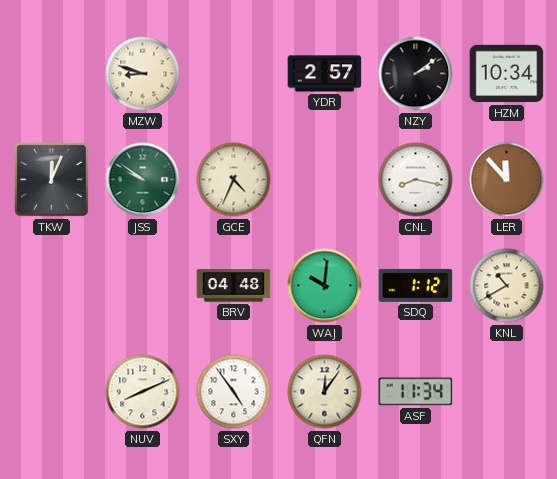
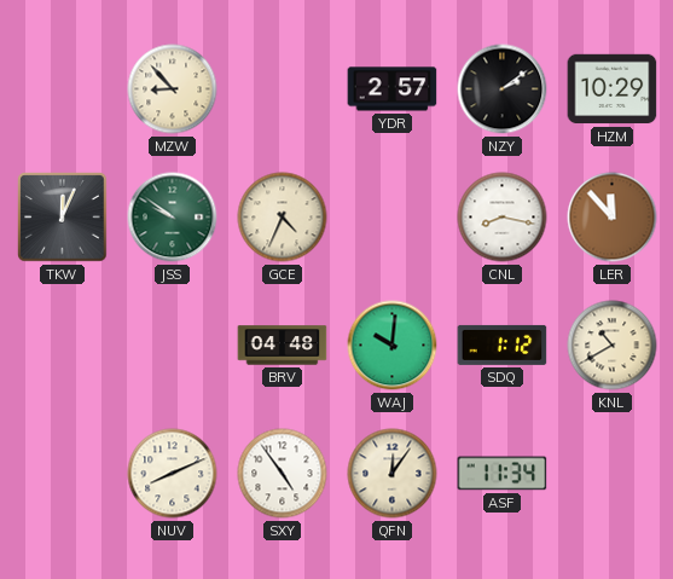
MZW: 8:48 -> 8:53
HZM: 10:34 -> 10:29
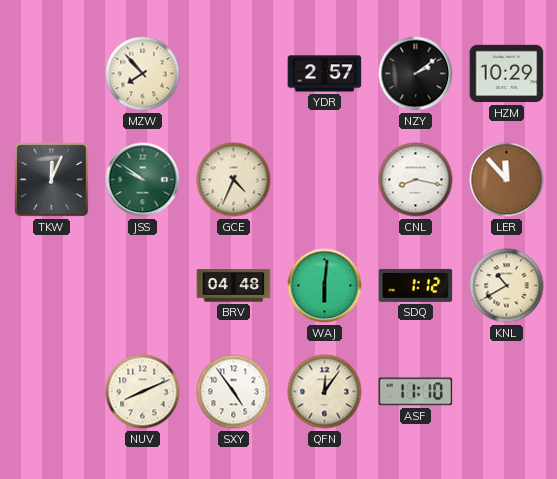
MZW: 8:53 -> 7:53
WAJ: 10:01 -> 6:01
ASF: 11:34 -> 11:10
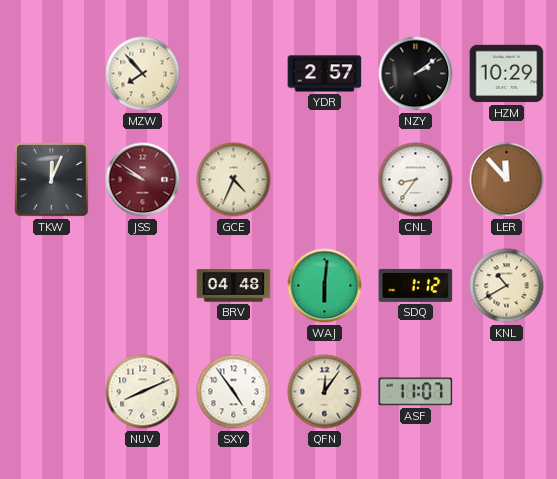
JSS dial: green -> burgundy
CNL: 8:17 -> 8:36
ASF: 11:10 -> 11:07
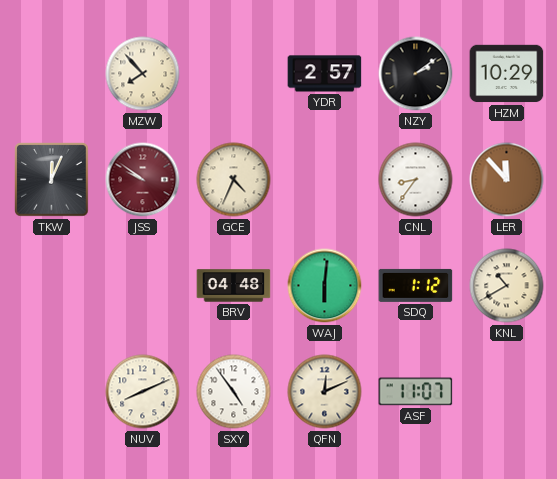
QFN: 12:06 -> 12:11
